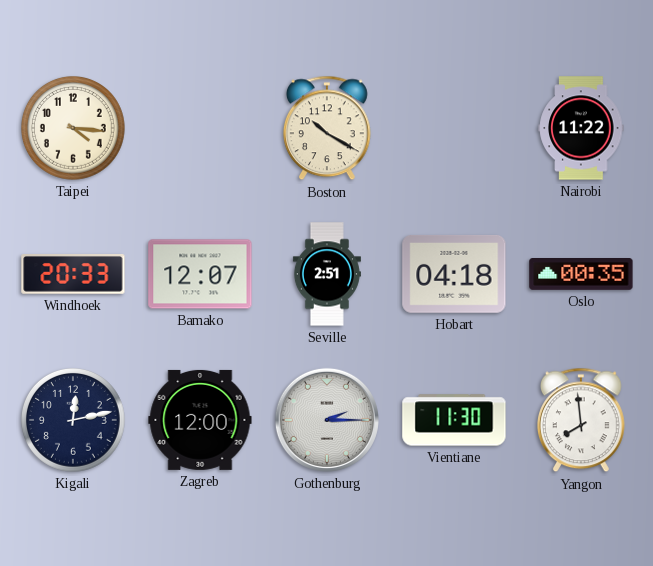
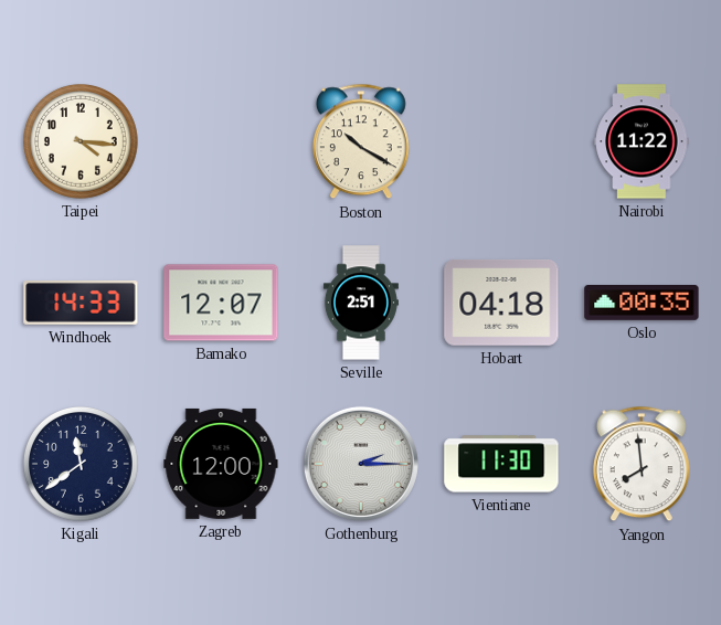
Windhoek: 20:33 -> 14:33
Kigali: 12:13 -> 11:39
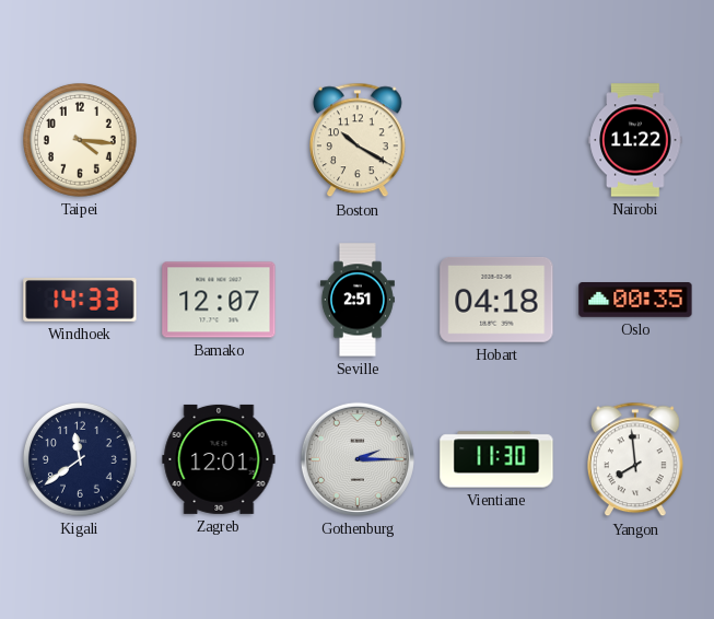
Zagreb: 12:00 -> 12:01
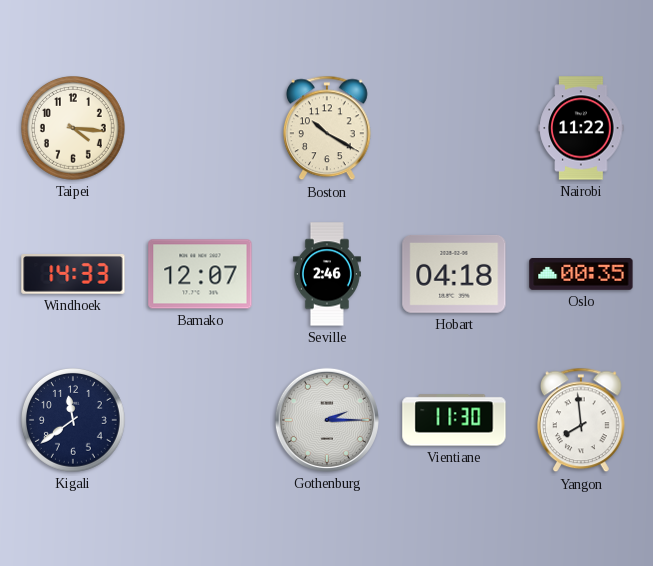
Seville: 2:51 -> 2:46
Zagreb: 12:01 -> none
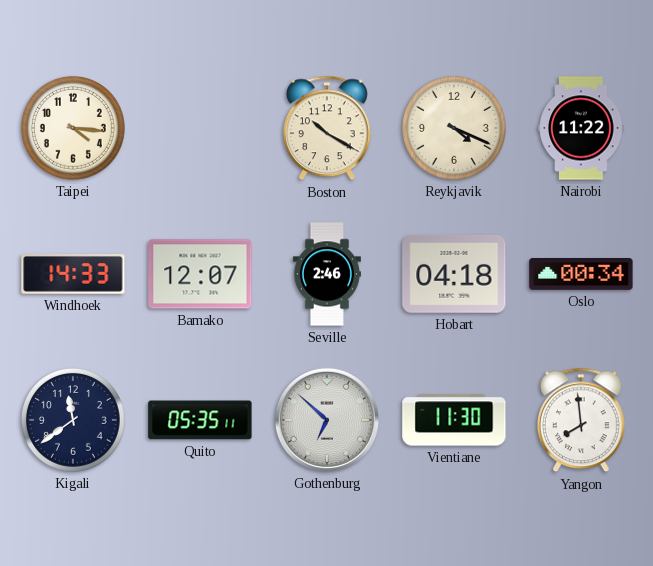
Reykjavik: none -> 4:19
Oslo: 00:35 -> 00:34
Quito: none -> 05:35
Gothenburg: 2:15 -> 6:52
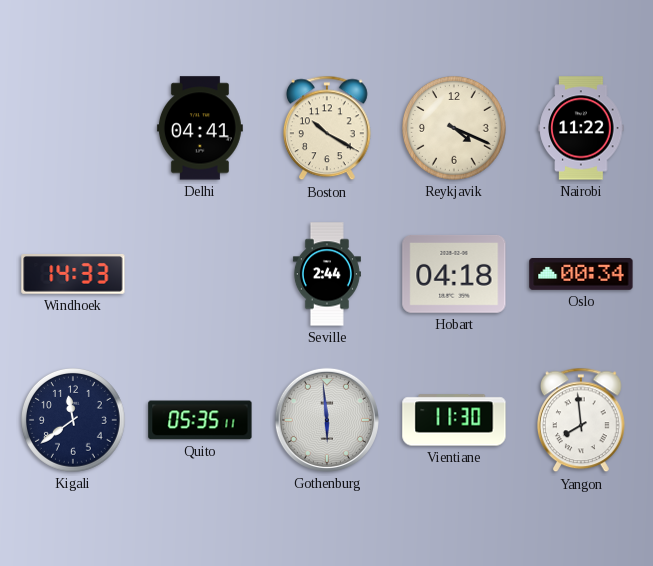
Taipei: 4:16 -> none
Delhi: none -> 04:41
Bamako: 12:07 -> none
Seville: 2:46 -> 2:44
Gothenburg: 6:52 -> 5:59
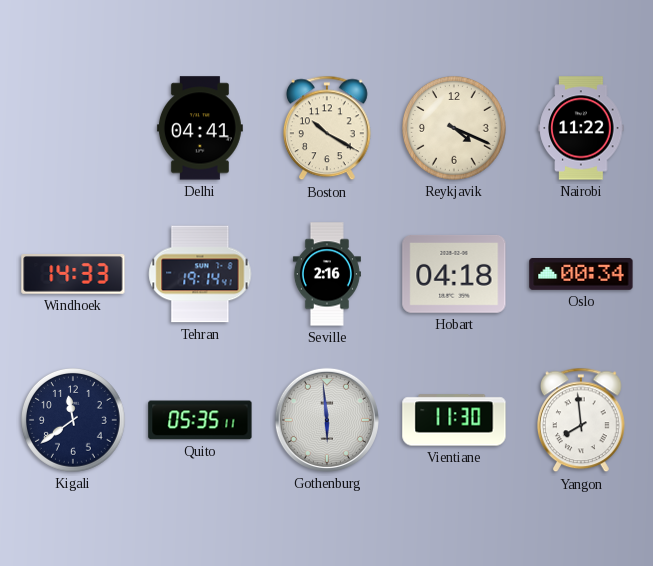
Tehran: none -> 19:14
Seville: 2:44 -> 2:16
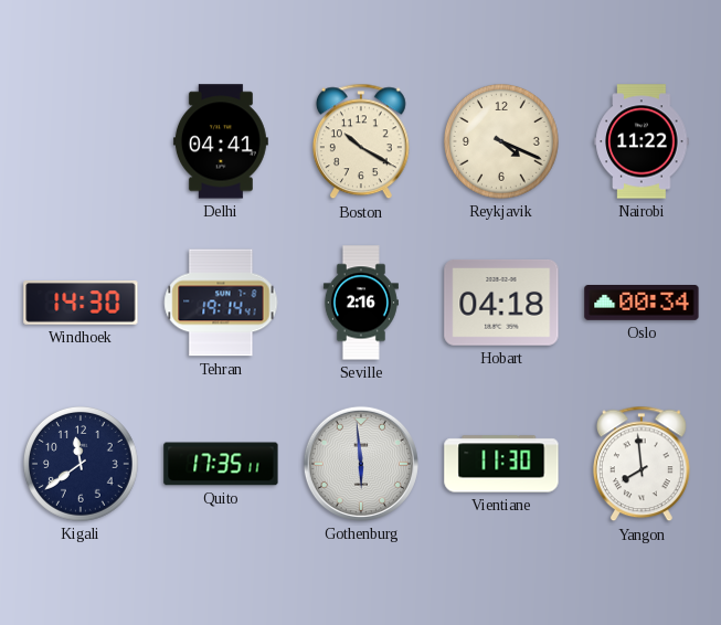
Windhoek: 14:33 -> 14:30
Quito: 05:35 -> 17:35
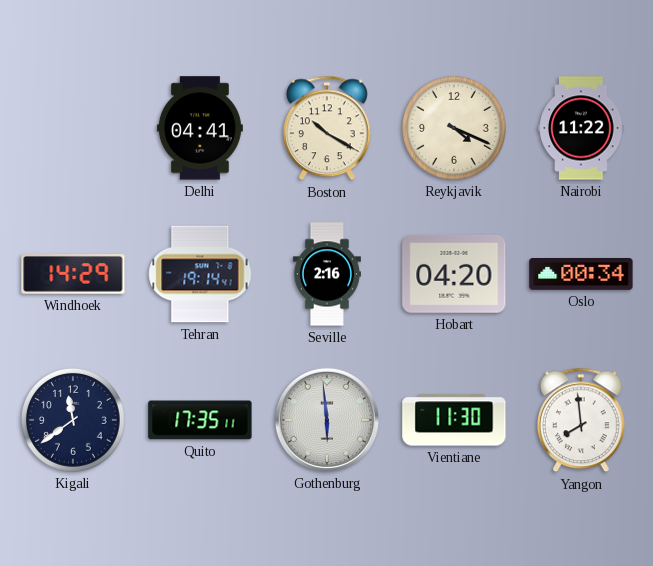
Windhoek: 14:30 -> 14:29
Hobart: 04:18 -> 04:20
